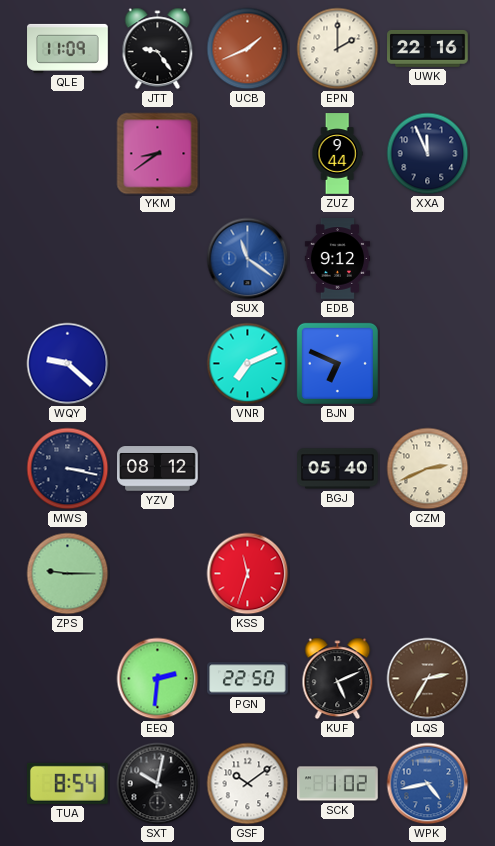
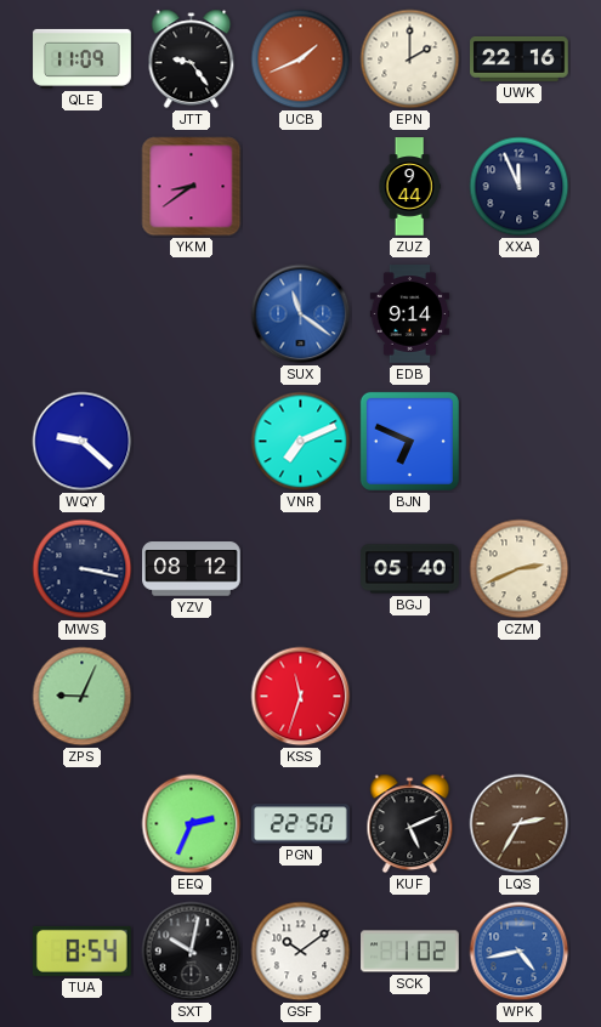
EDB: 9:12 -> 9:14
ZPS: 9:15 -> 9:04
EEQ: 2:31 -> 2:34
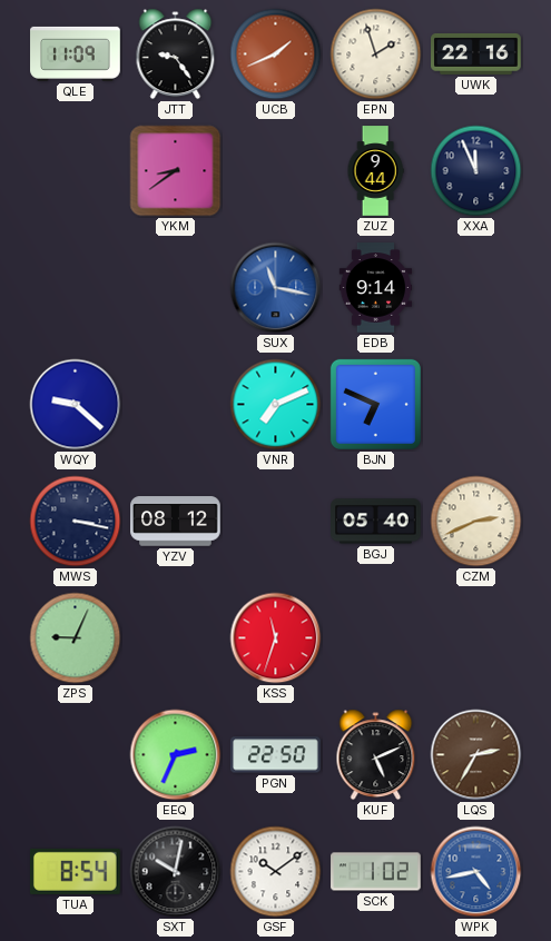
EPN: 2:00 -> 1:57
SUX: 11:21 -> 11:17
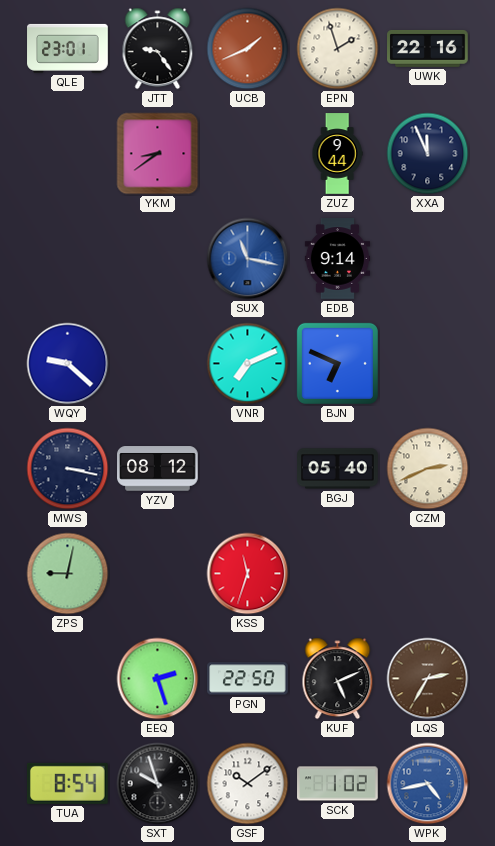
QLE: 11:09 -> 23:01
ZPS: 9:04 -> 9:02
EEQ: 2:34 -> 2:27
SXT: 10:02 -> 9:57
